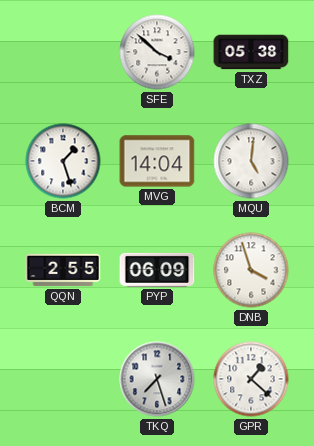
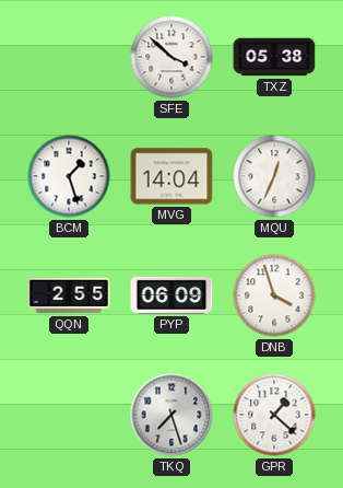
MQU: 5:01 -> 12:34
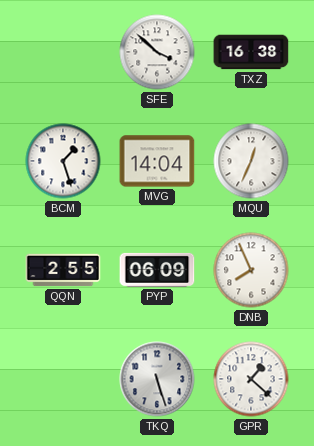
TXZ: 05:38 -> 16:38
DNB: 3:57 -> 7:56
TKQ: 7:27 -> 5:27
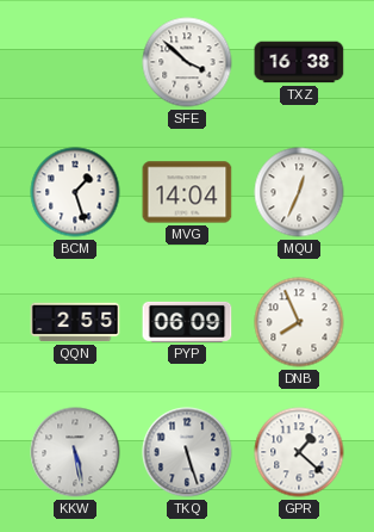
KKW: none -> 5:28
